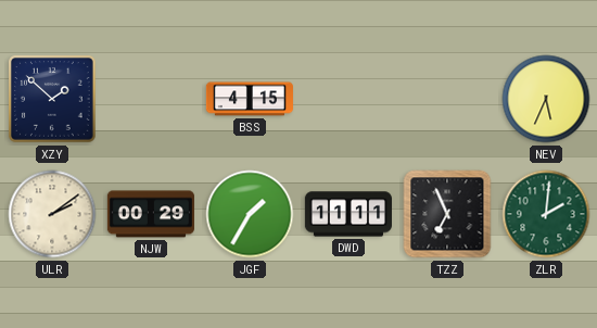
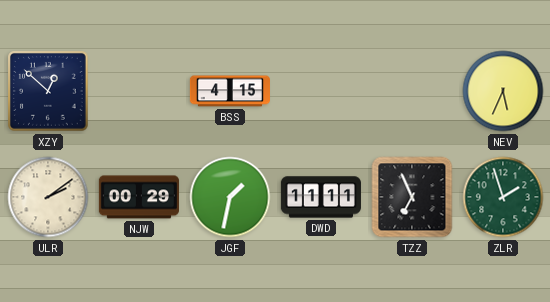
XZY: 1:52 -> 12:52
JGF: 1:35 -> 1:32
ZLR: 2:01 -> 1:57
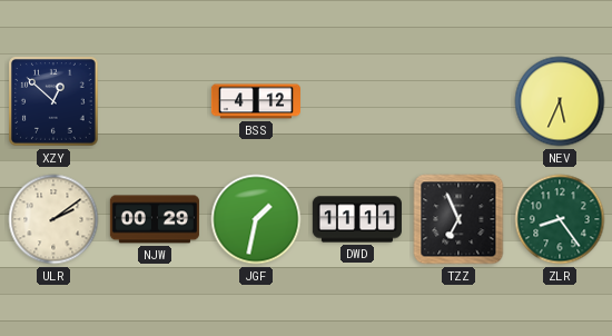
BSS: 4:15 -> 4:12
ZLR: 1:57 -> 8:24
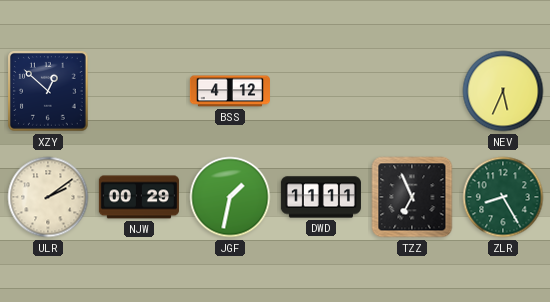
ZLR: 8:24 -> 8:25
